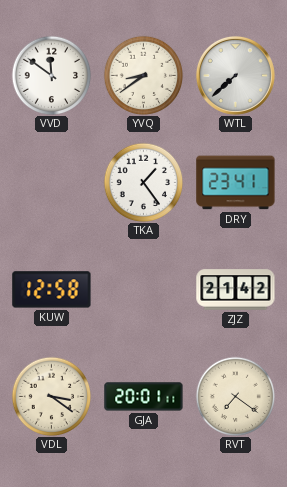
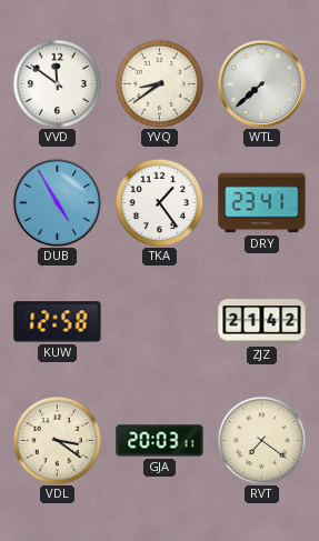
DUB: none -> 4:55
GJA: 20:01 -> 20:03
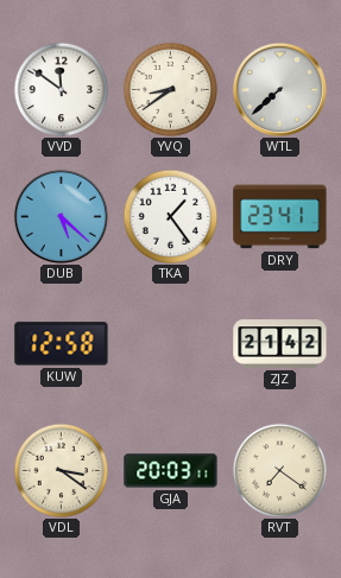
DUB: 4:55 -> 5:22
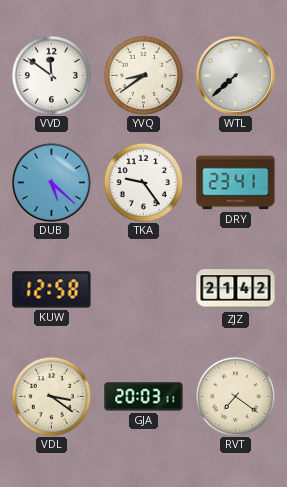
TKA: 1:24 -> 9:24
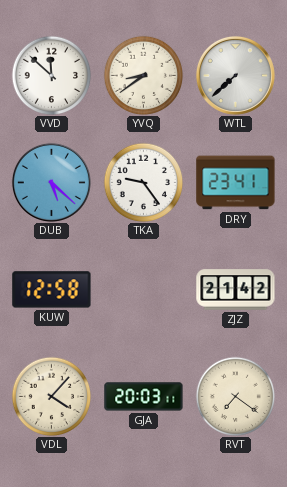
VVD: 11:51 -> 11:52
VDL: 3:21 -> 4:07
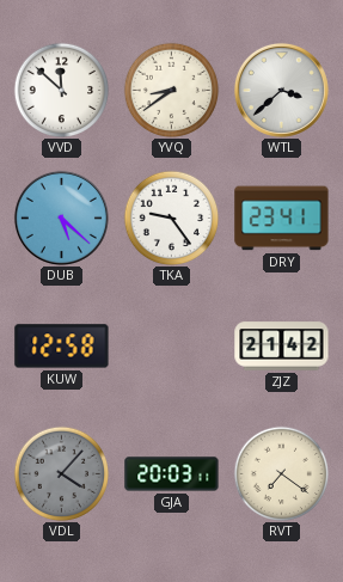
WTL: 7:38 -> 3:38
VDL dial: cream -> grey
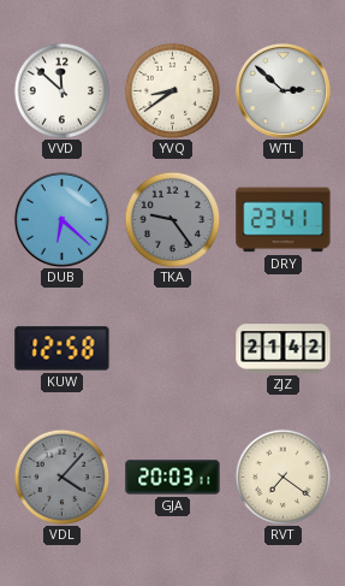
WTL: 3:38 -> 2:52
DUB: 5:22 -> 6:22
TKA dial: white -> grey
